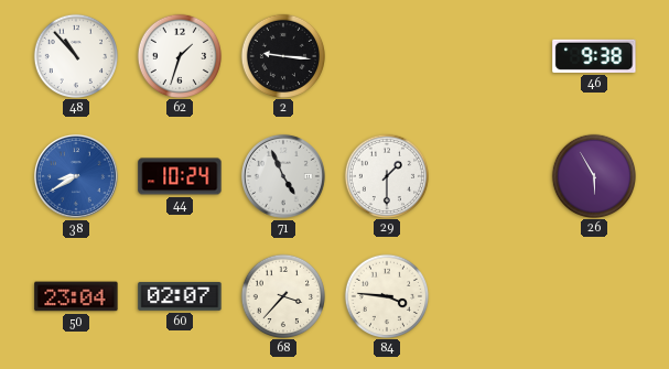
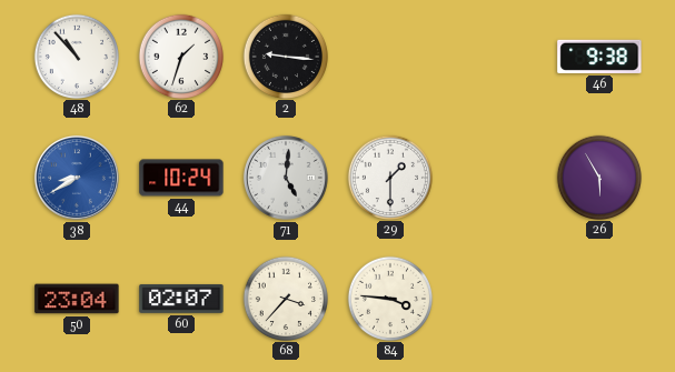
71: 4:56 -> 5:01
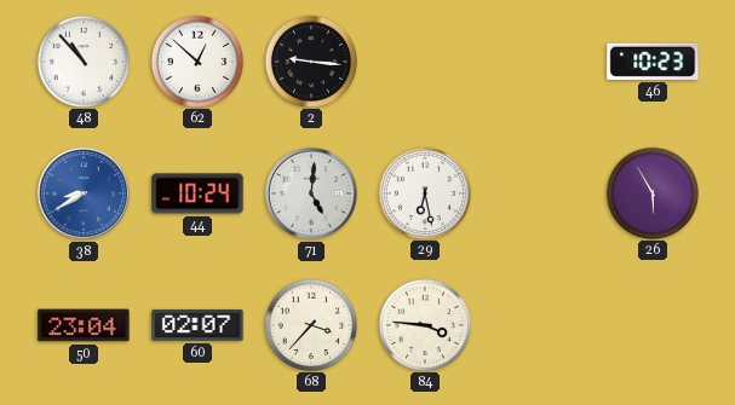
62: 1:33 -> 12:52
46: 9:38 -> 10:23
29: 1:30 -> 6:28
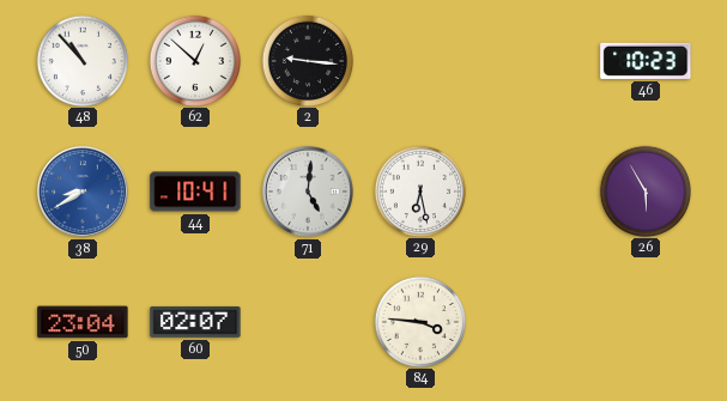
44: 10:24 -> 10:41
68: 3:37 -> none
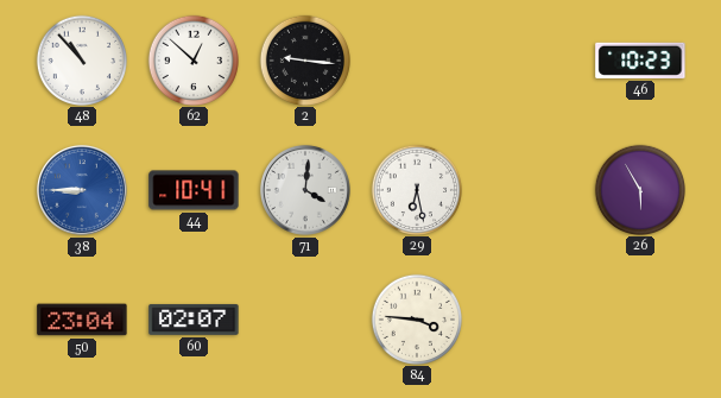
38: 8:40 -> 8:45
71: 5:01 -> 4:01
